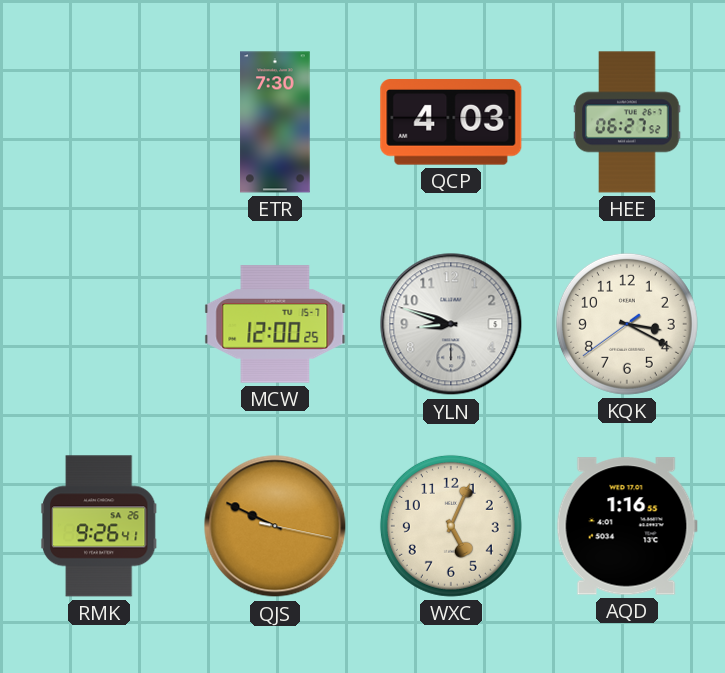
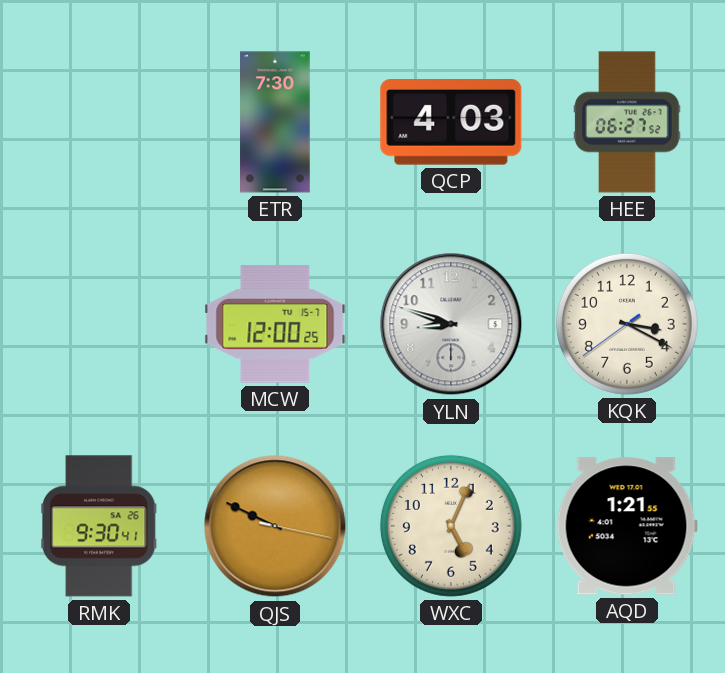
RMK: 9:26 -> 9:30
AQD: 1:16 -> 1:21
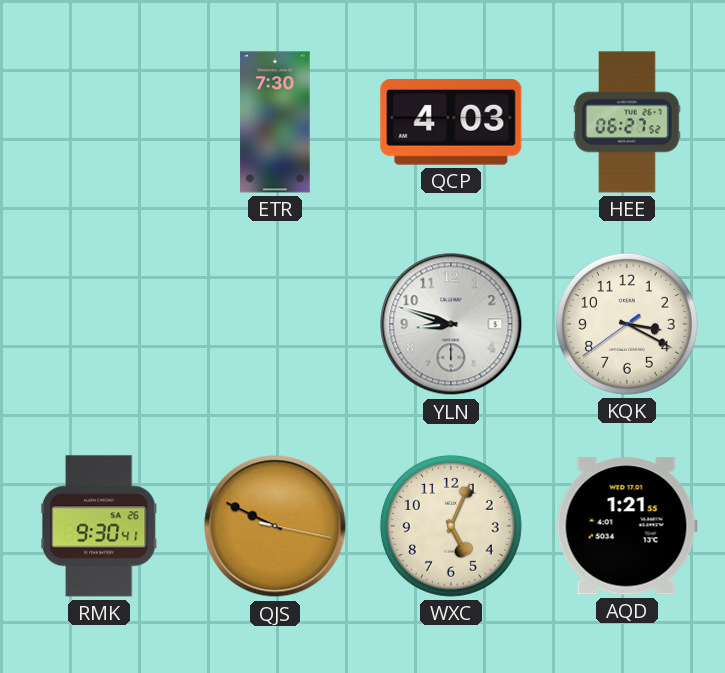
MCW: 12:00 -> none
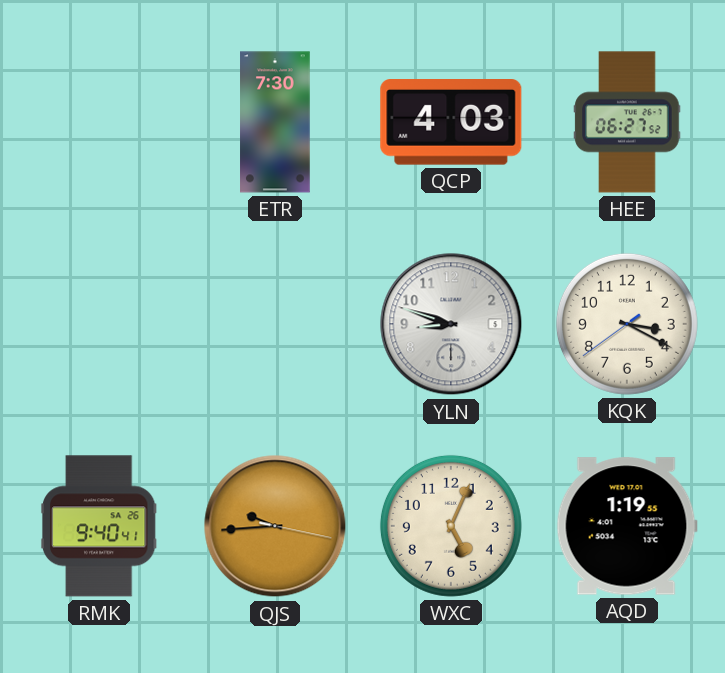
RMK: 9:30 -> 9:40
QJS: 9:49 -> 9:44
AQD: 1:21 -> 1:19
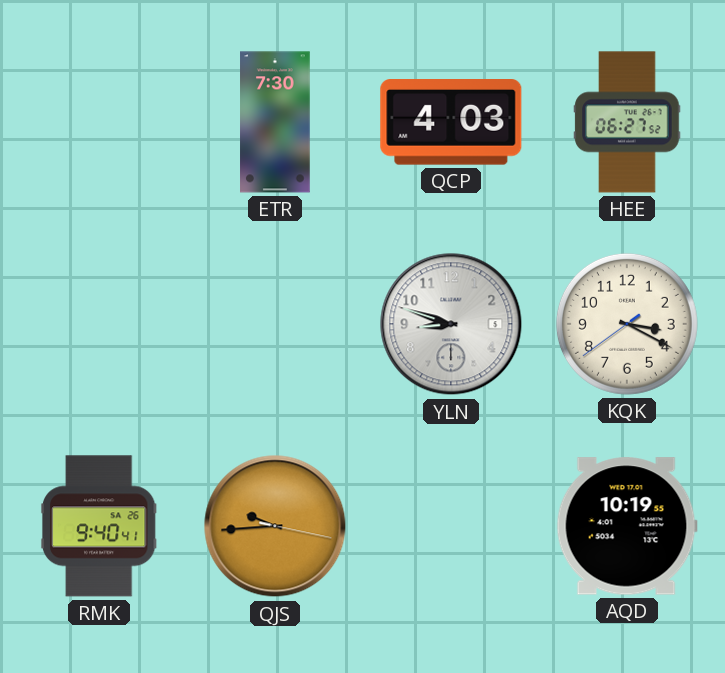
WXC: 5:04 -> none
AQD: 1:19 -> 10:19
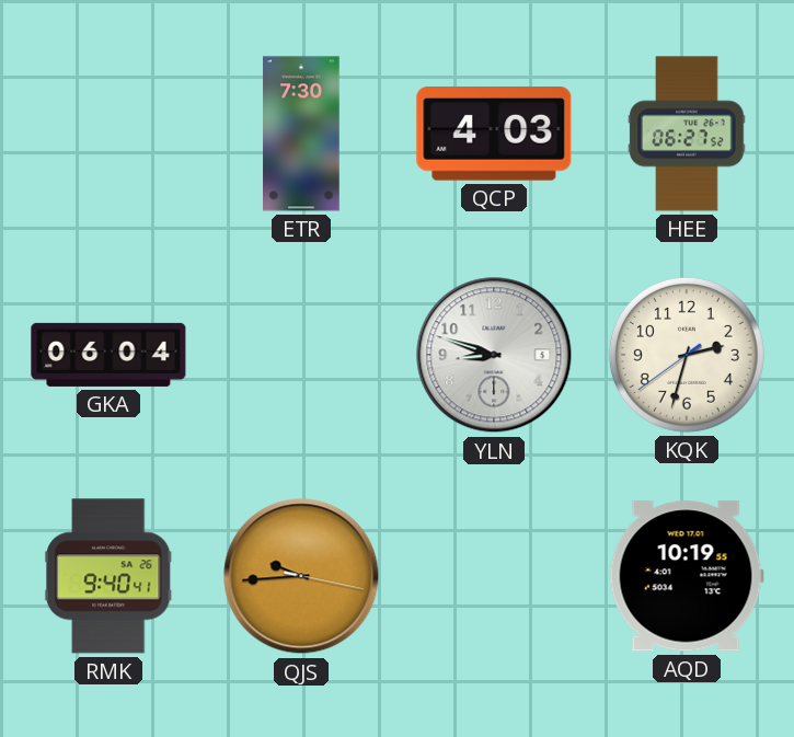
GKA: none -> 06:04
KQK: 3:19 -> 2:32
